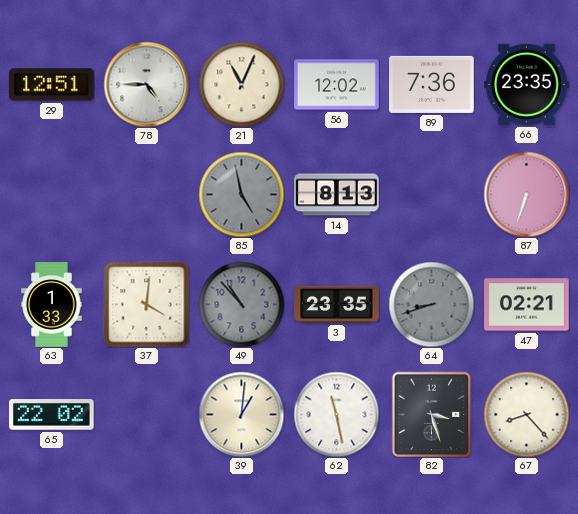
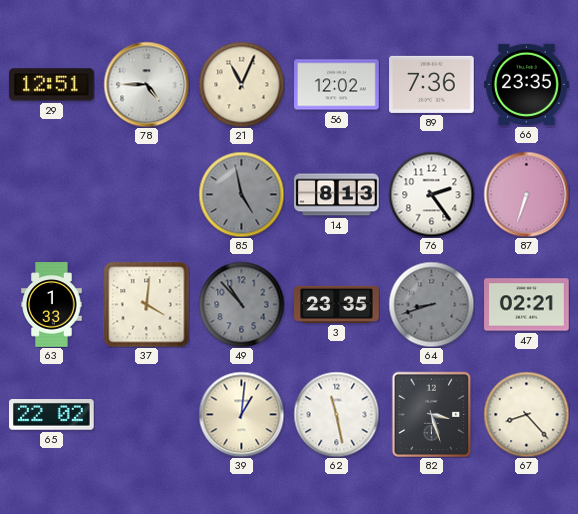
76: none -> 2:24
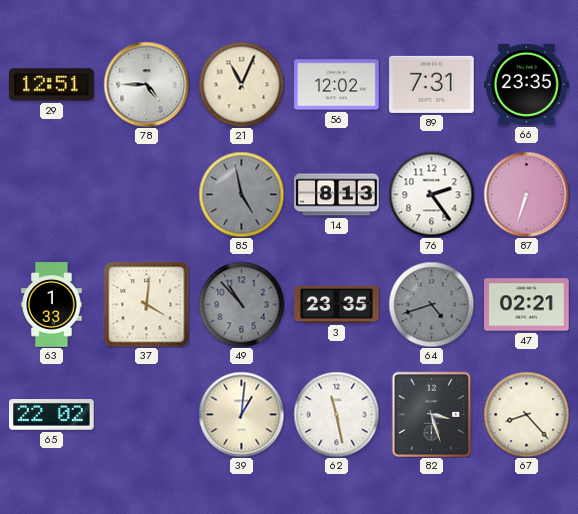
89: 7:36 -> 7:31
64: 8:42 -> 4:42
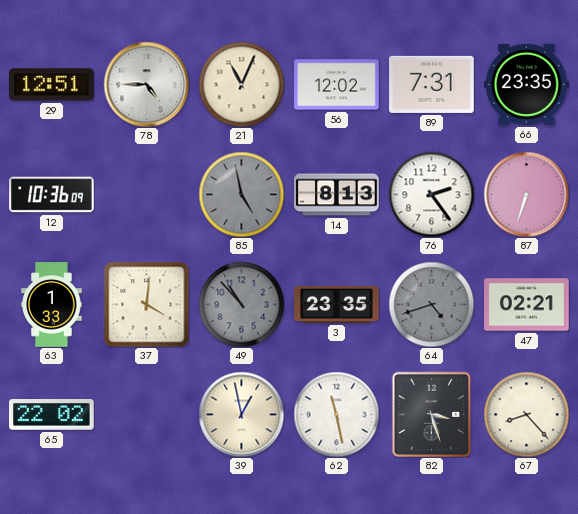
12: none -> 10:36
39: 1:01 -> 12:58
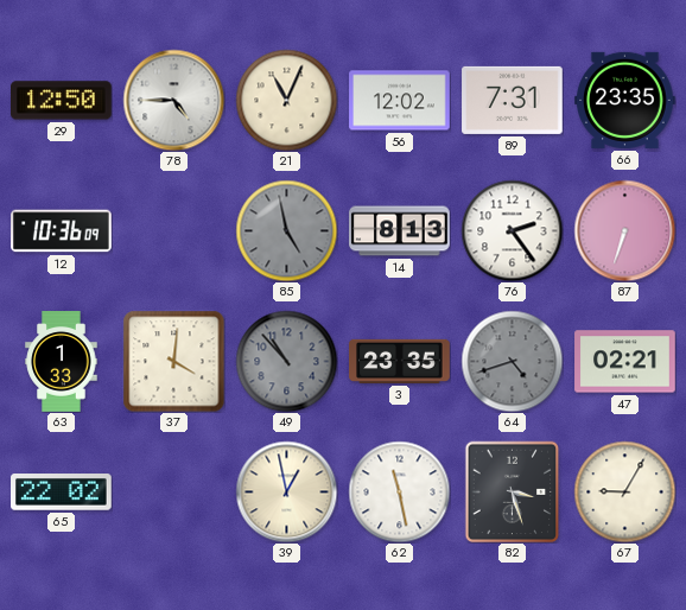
29: 12:51 -> 12:50
67: 8:23 -> 9:05
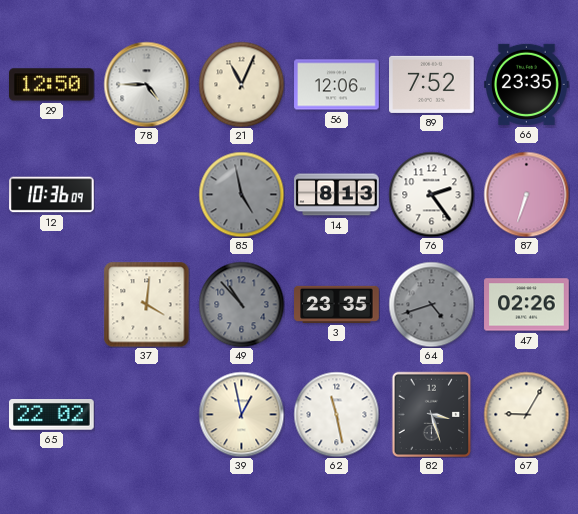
56: 12:02 -> 12:06
89: 7:31 -> 7:52
63: 1:33 -> none
47: 02:21 -> 02:26
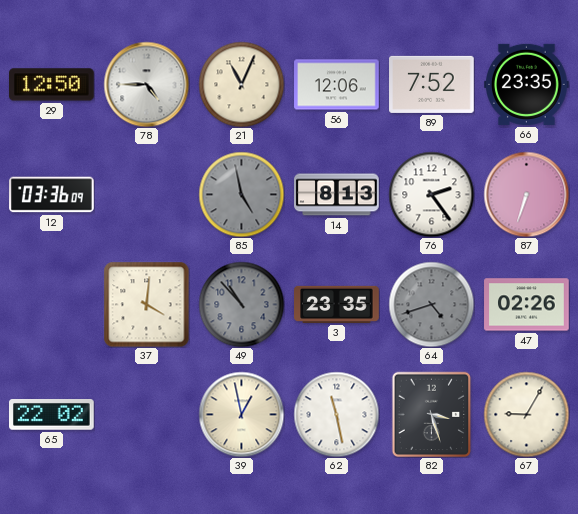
12: 10:36 -> 03:36
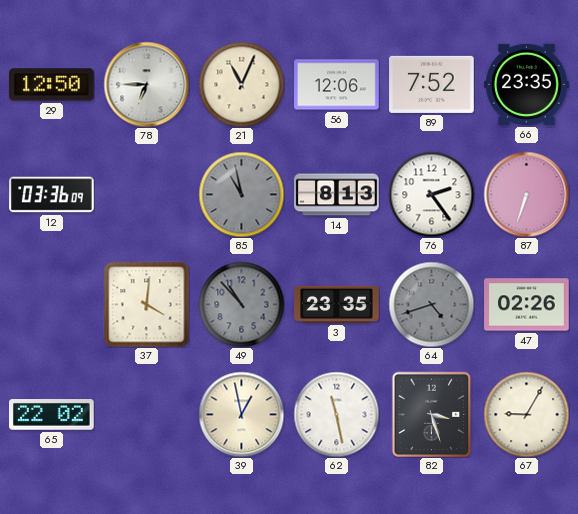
78: 4:45 -> 6:45
85: 4:58 -> 10:58
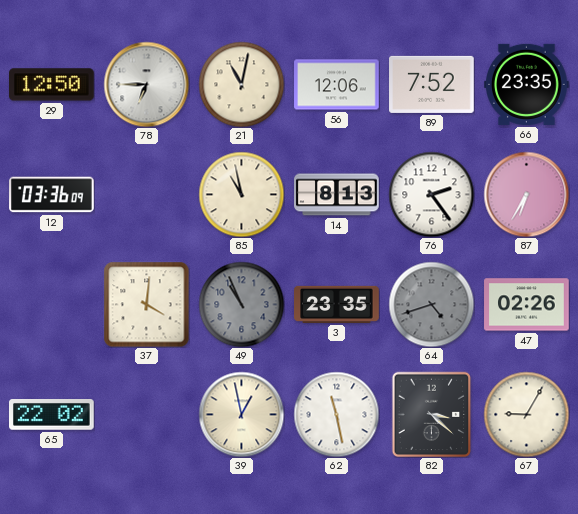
21: 11:04 -> 11:02
85 dial: grey -> cream
87: 6:33 -> 6:35
49: 10:53 -> 10:56
82: 3:27 -> 3:22
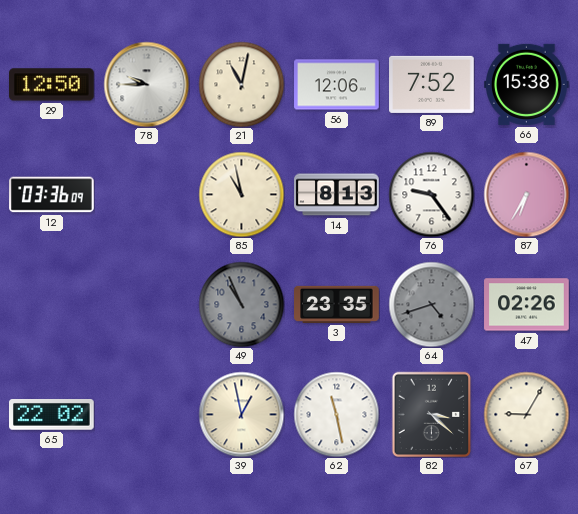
78: 6:45 -> 9:45
66: 23:35 -> 15:38
76: 2:24 -> 9:24
37: 4:01 -> none
